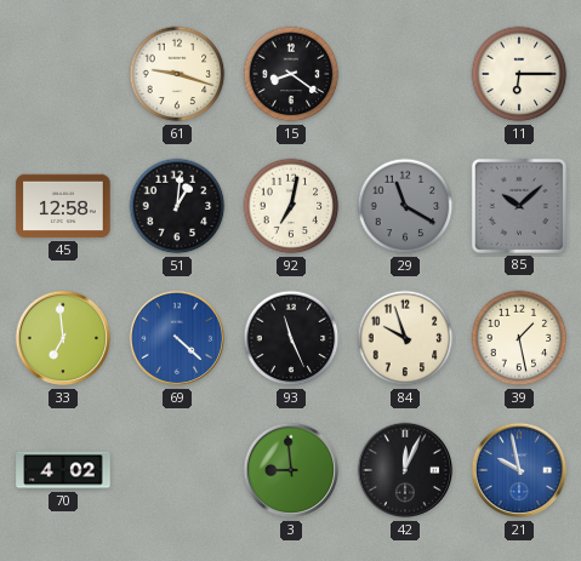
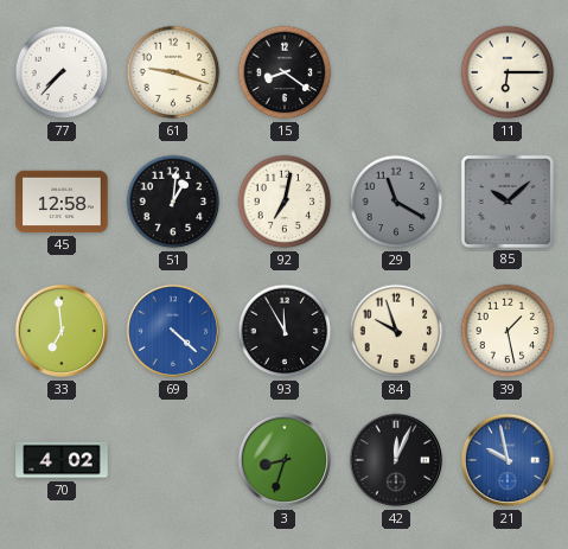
77: none -> 7:37
93: 11:26 -> 11:55
3: 8:59 -> 8:33
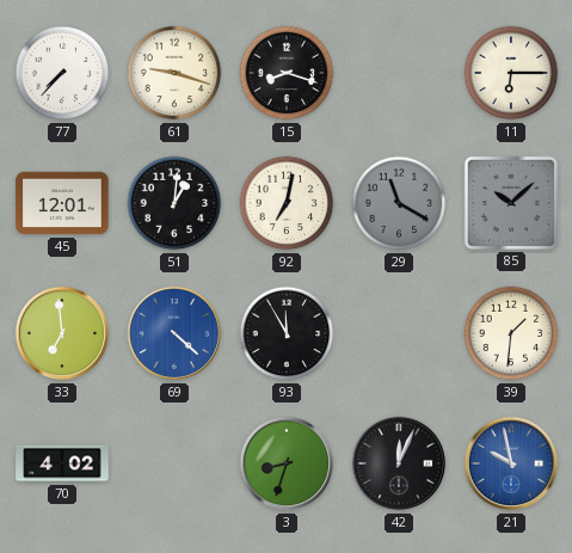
15: 8:21 -> 8:18
45: 12:58 -> 12:01
84: 9:57 -> none
39: 1:28 -> 1:31
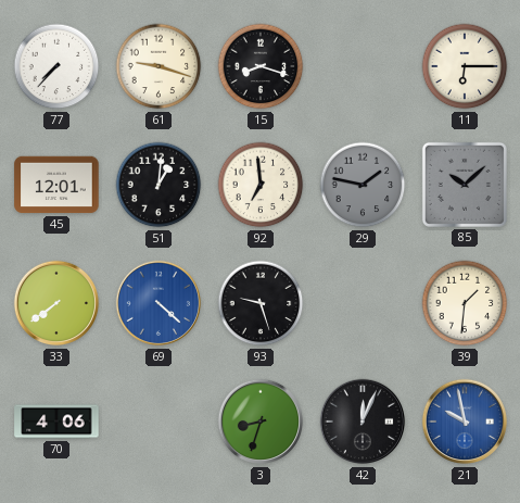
92: 7:02 -> 6:59
29: 11:20 -> 1:47
33: 6:59 -> 7:39
93: 11:55 -> 9:27
70: 4:02 -> 4:06
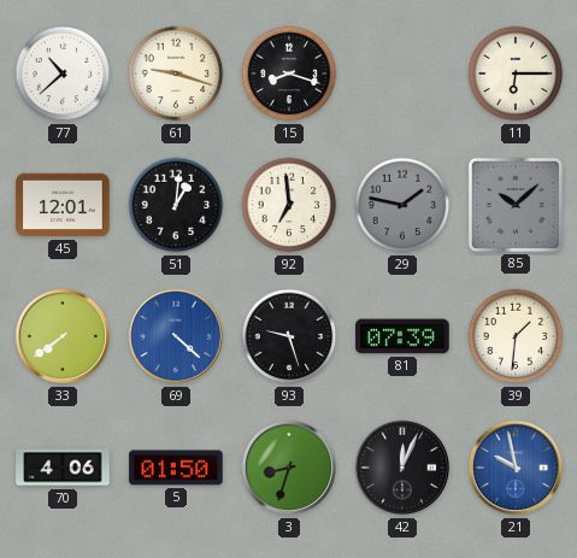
77: 7:37 -> 10:38
81: none -> 07:39
5: none -> 01:50
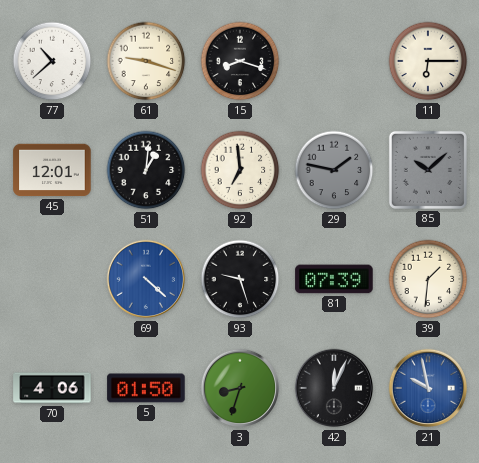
33: 7:39 -> none
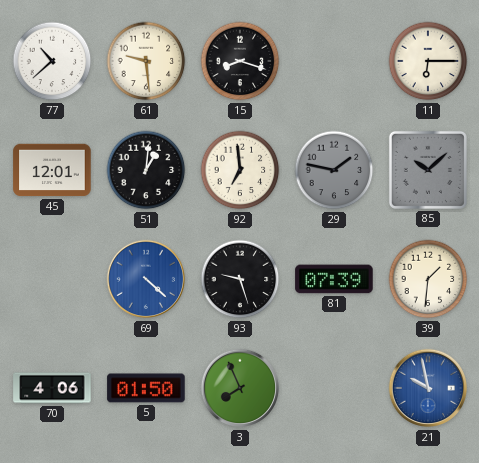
61: 9:18 -> 9:29
3: 8:33 -> 7:56
42: 12:04 -> none
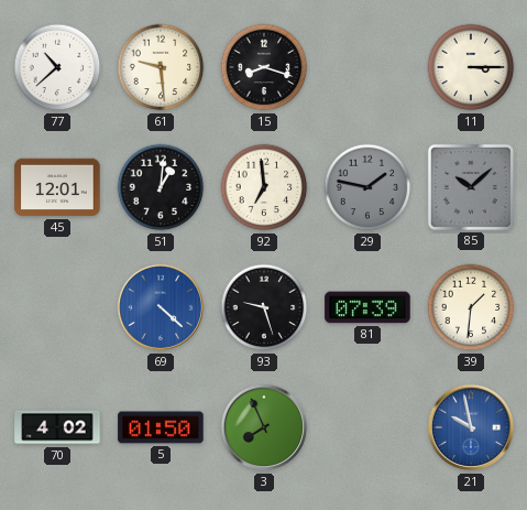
11: 6:15 -> 3:15
70: 4:06 -> 4:02
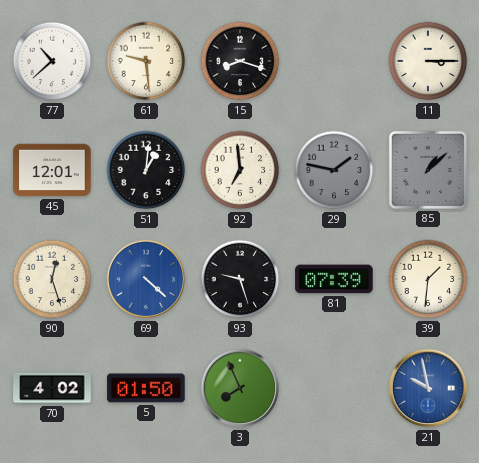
85: 10:08 -> 1:08
90: none -> 12:27
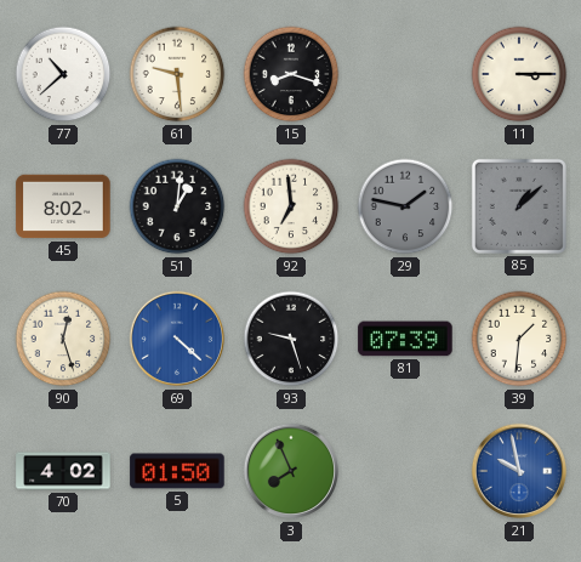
45: 12:01 -> 8:02
